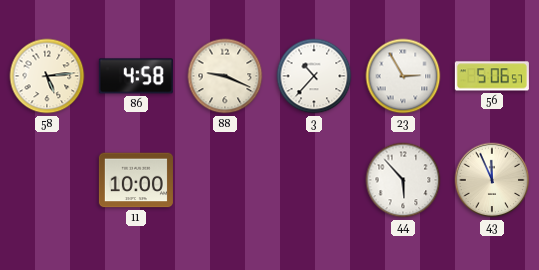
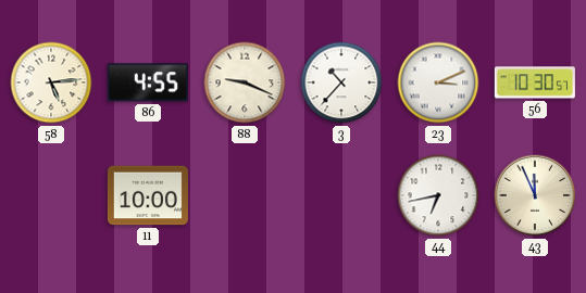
86: 4:58 -> 4:55
23: 2:55 -> 3:11
56: 5:06 -> 10:30
44: 5:53 -> 6:43
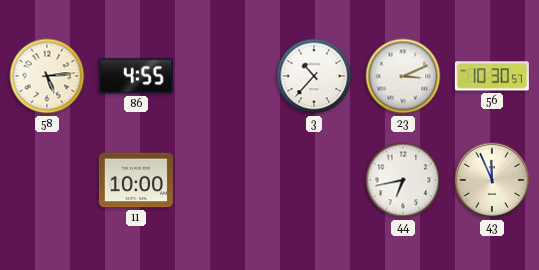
88: 9:19 -> none
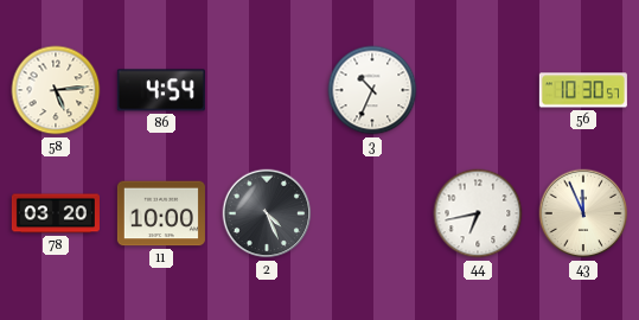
86: 4:55 -> 4:54
3: 10:37 -> 10:34
23: 3:11 -> none
78: none -> 03:20
2: none -> 4:26
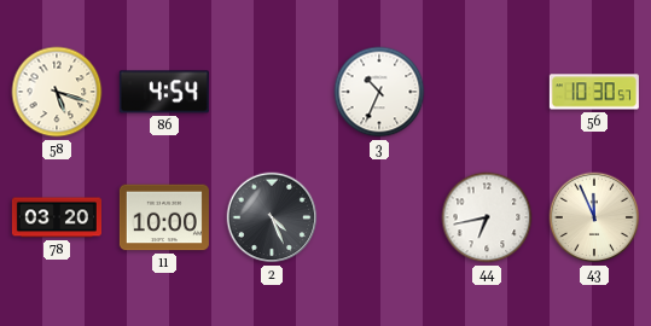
58: 5:14 -> 5:18
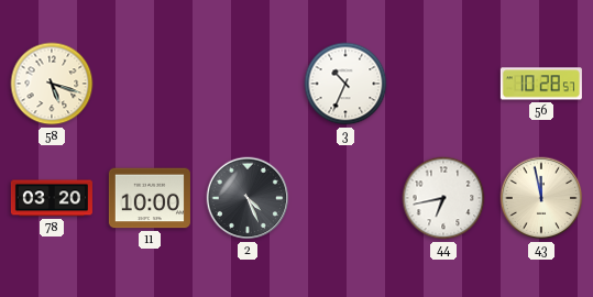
86: 4:54 -> none
56: 10:30 -> 10:28
43: 11:56 -> 11:58
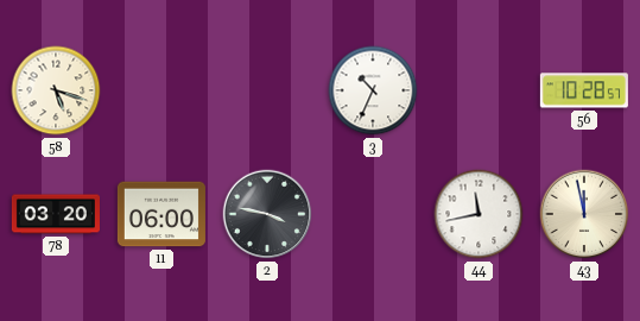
11: 10:00 -> 06:00
2: 4:26 -> 3:47
44: 6:43 -> 11:43
